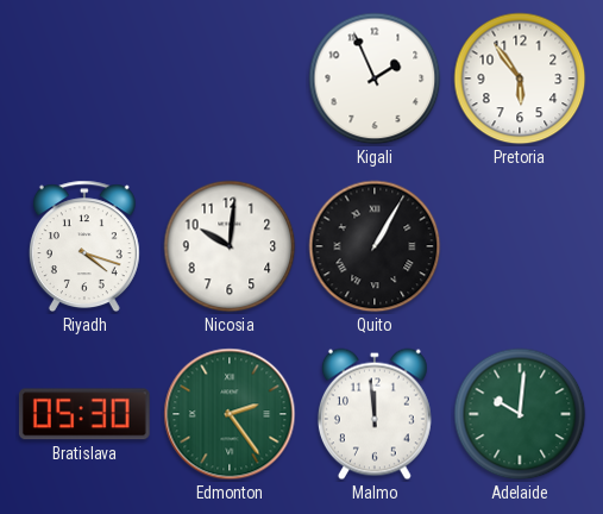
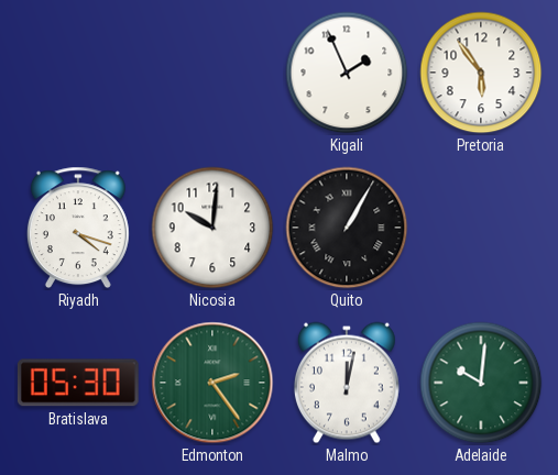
Malmo: 11:59 -> 12:02
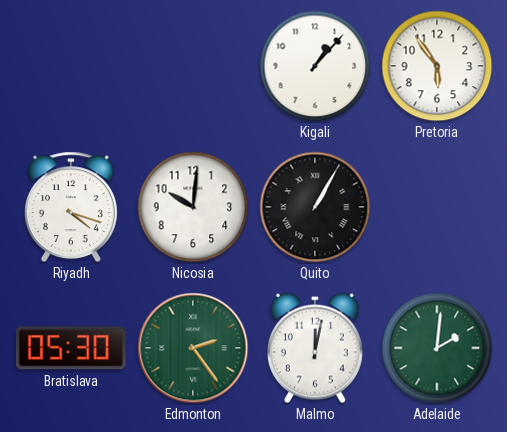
Kigali: 1:56 -> 1:07
Adelaide: 10:01 -> 2:01
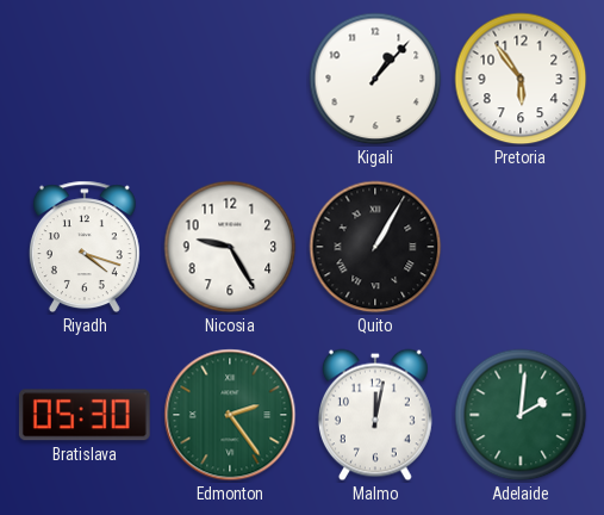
Nicosia: 10:01 -> 9:25
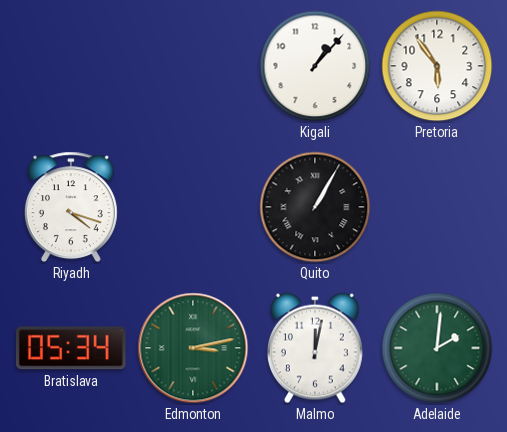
Nicosia: 9:25 -> none
Bratislava: 05:30 -> 05:34
Edmonton: 2:24 -> 3:13
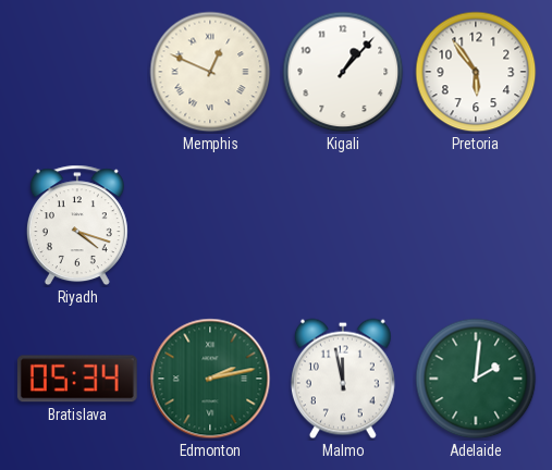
Memphis: none -> 12:49
Quito: 1:05 -> none
Edmonton: 3:13 -> 2:13
Malmo: 12:02 -> 11:58
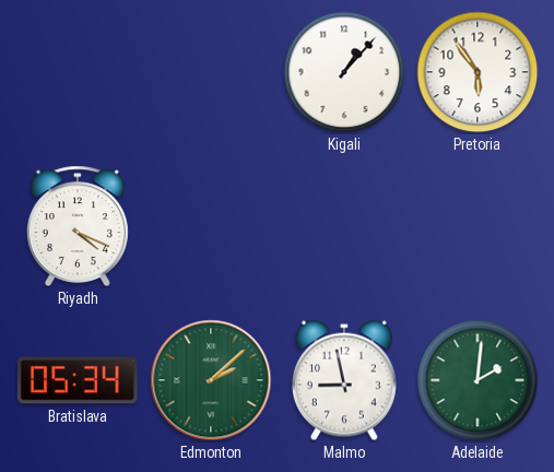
Memphis: 12:49 -> none
Riyadh: 4:18 -> 4:19
Edmonton: 2:13 -> 2:08
Malmo: 11:58 -> 8:58
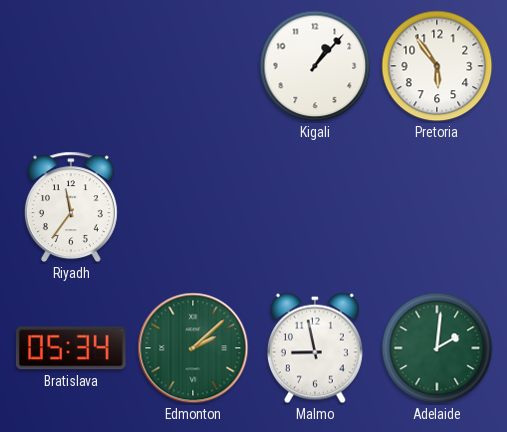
Riyadh: 4:19 -> 11:36
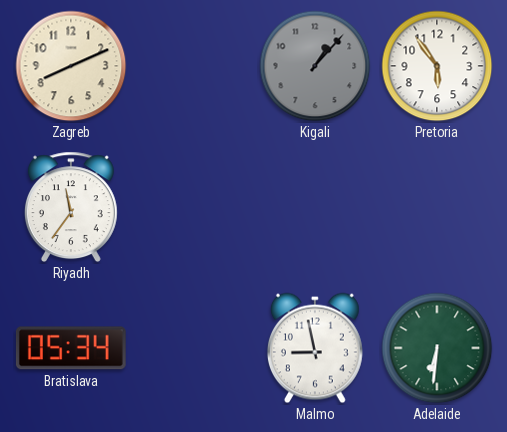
Zagreb: none -> 8:11
Kigali dial: white -> grey
Edmonton: 2:08 -> none
Adelaide: 2:01 -> 6:31
